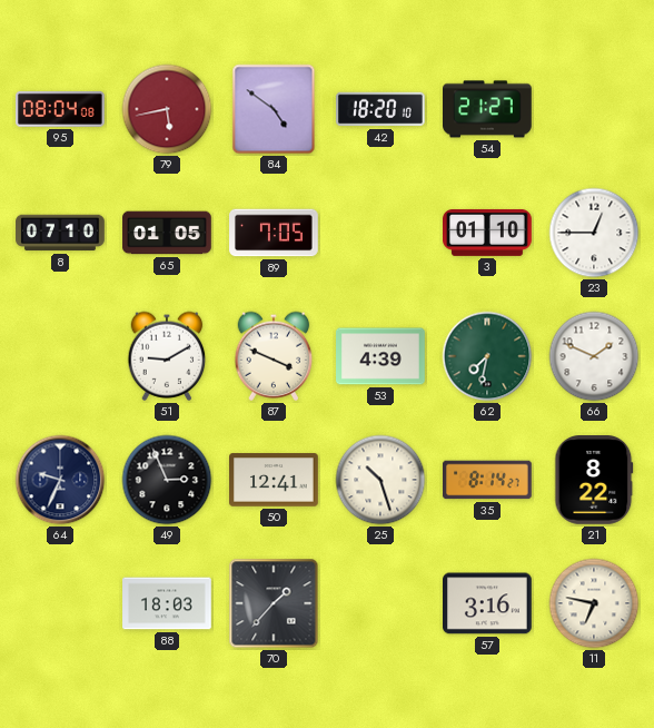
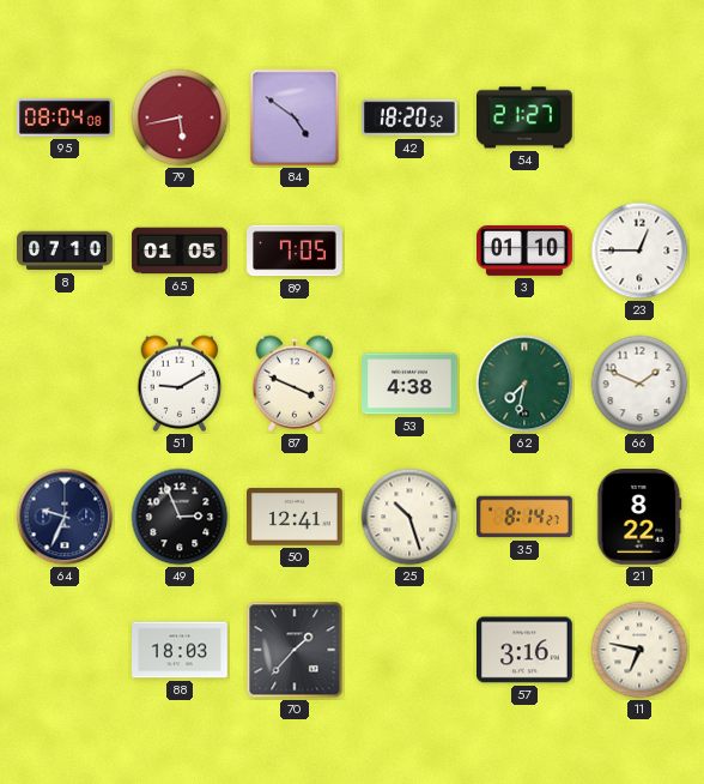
42: 18:20:10 -> 18:20:52
53: 4:39 -> 4:38
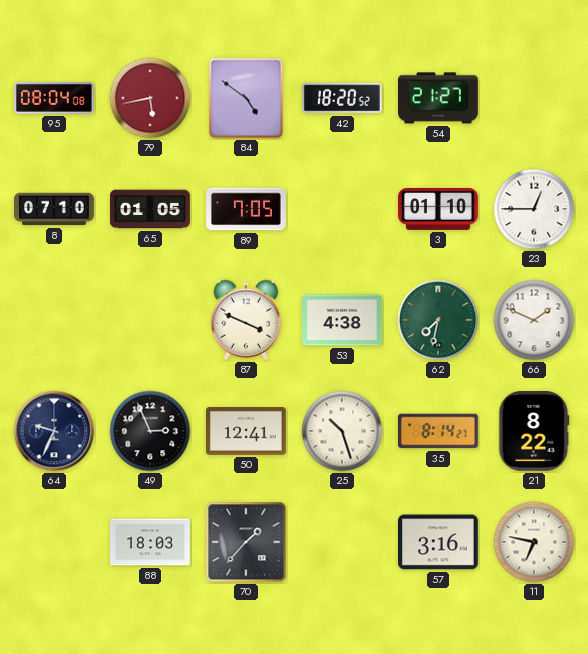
51: 9:10 -> none
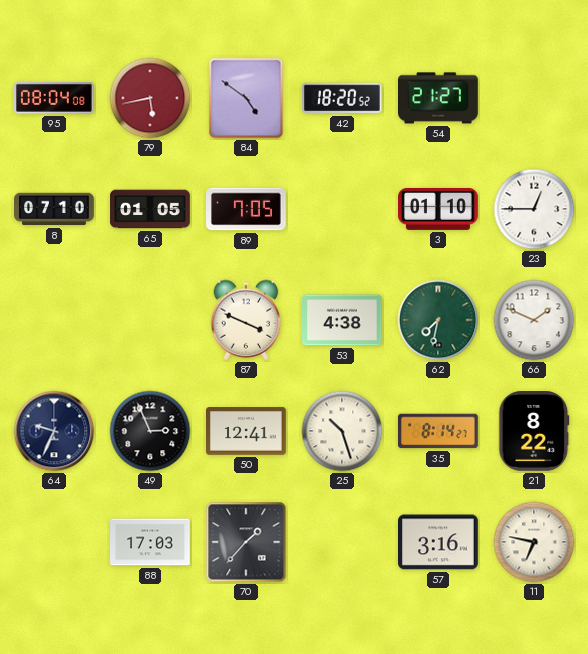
88: 18:03 -> 17:03
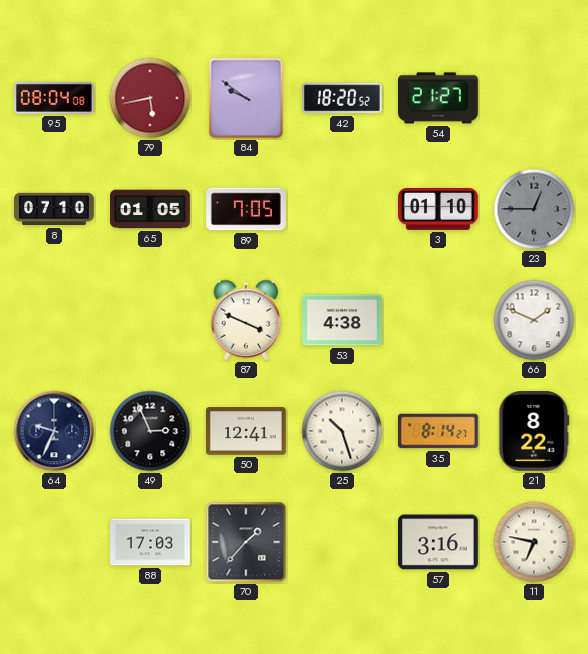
84: 4:51 -> 9:51
23 dial: white -> grey
62: 7:32 -> none
